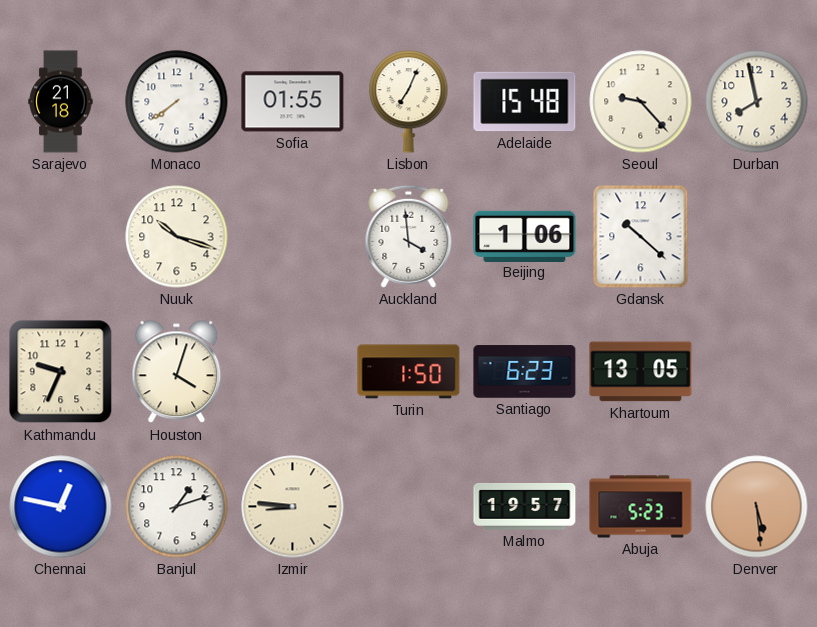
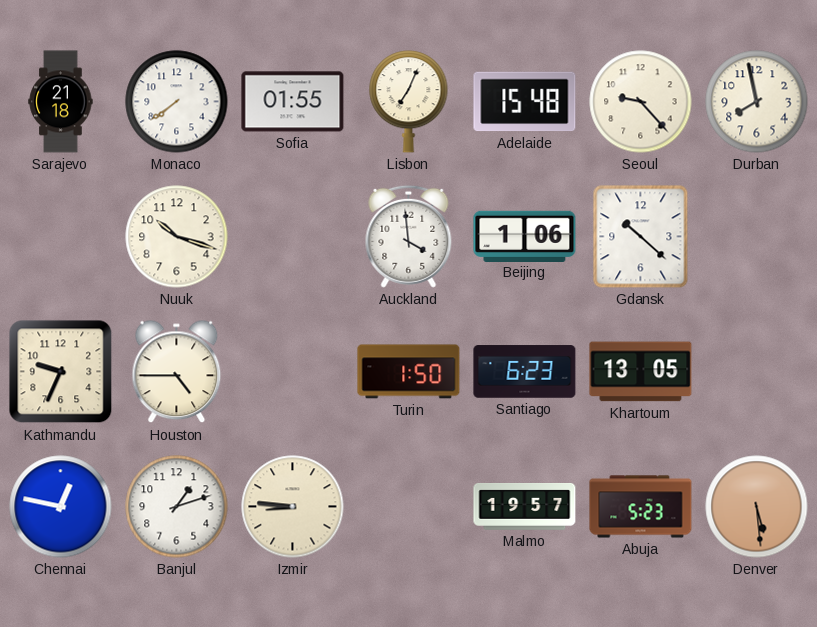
Houston: 4:03 -> 4:45
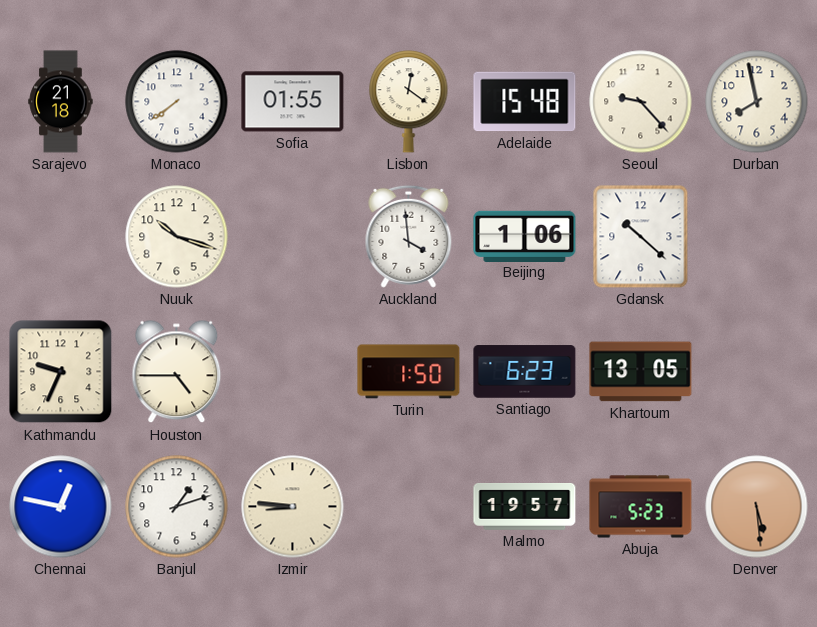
Lisbon: 7:04 -> 12:21
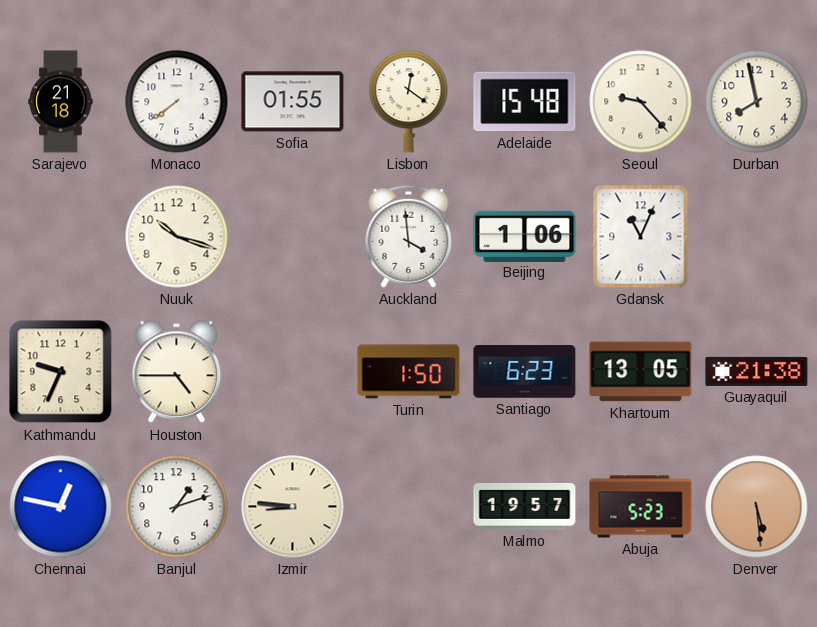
Gdansk: 10:22 -> 11:04
Guayaquil: none -> 21:38
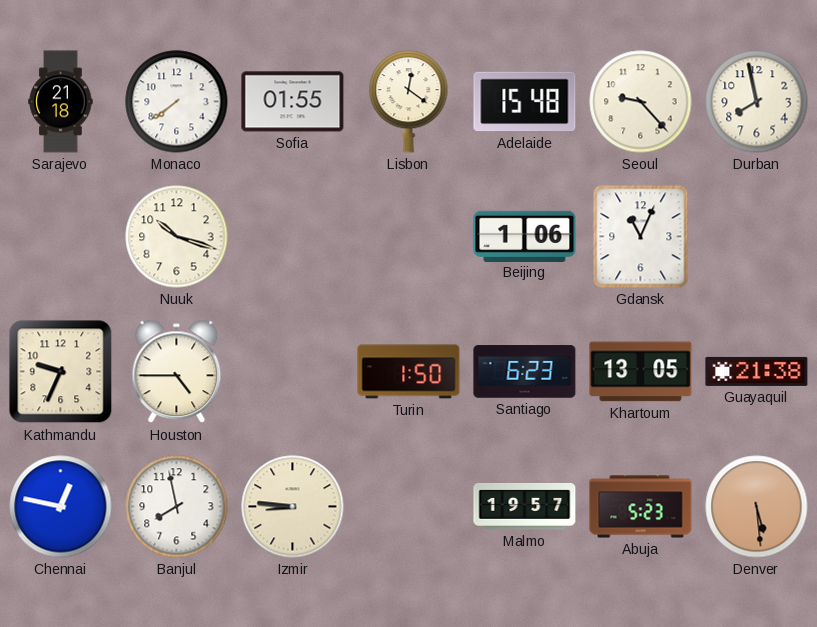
Auckland: 3:59 -> none
Banjul: 1:12 -> 7:58
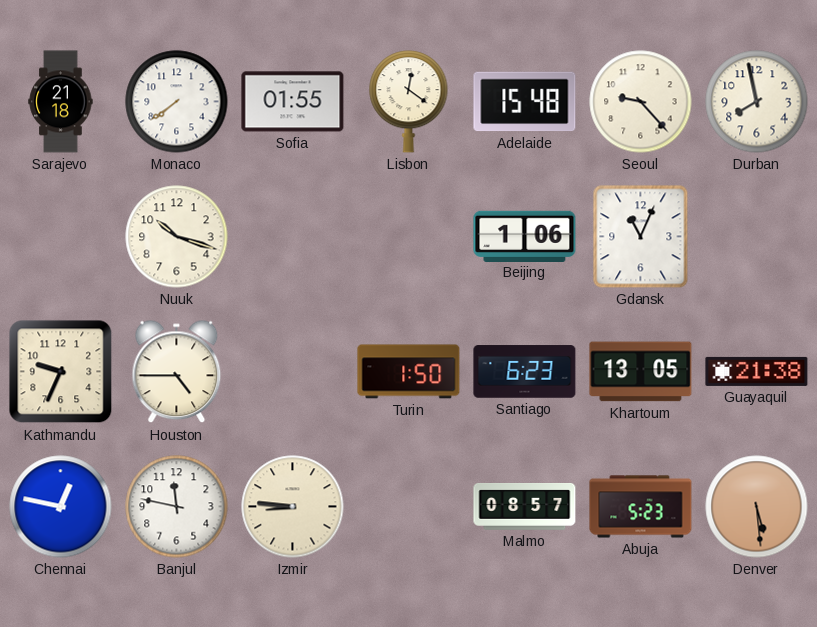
Banjul: 7:58 -> 11:47
Malmo: 19:57 -> 08:57
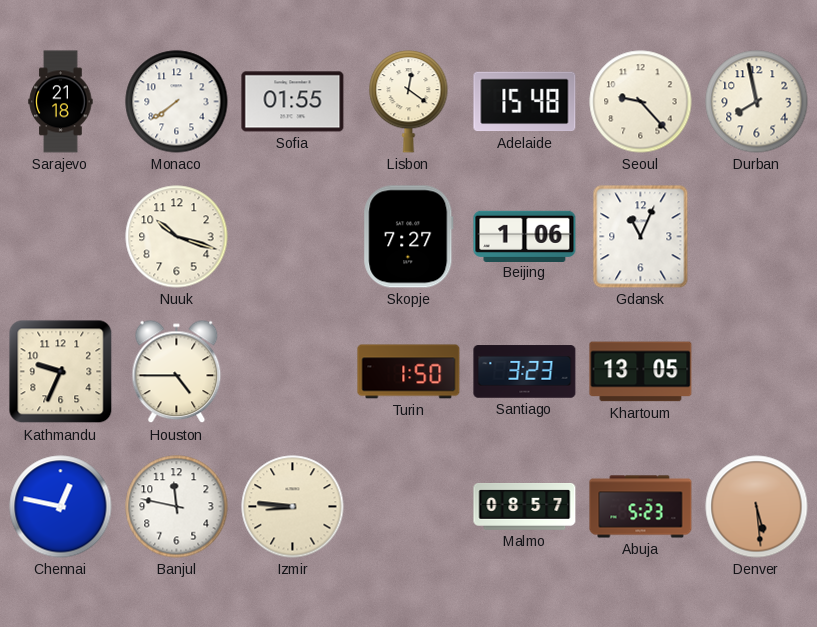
Skopje: none -> 7:27
Santiago: 6:23 -> 3:23
Guayaquil: 21:38 -> none
